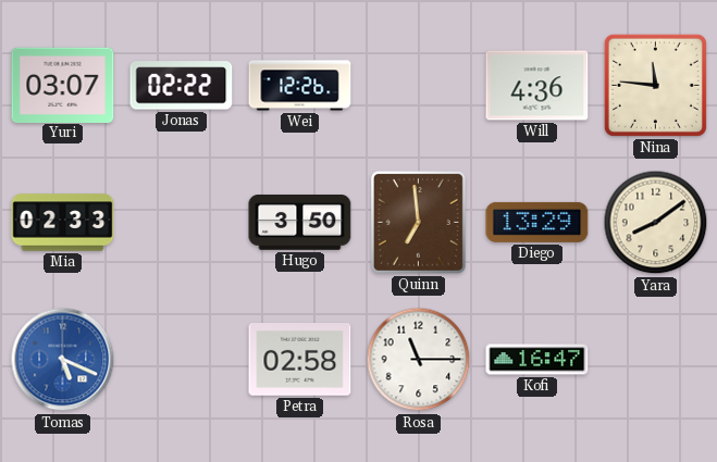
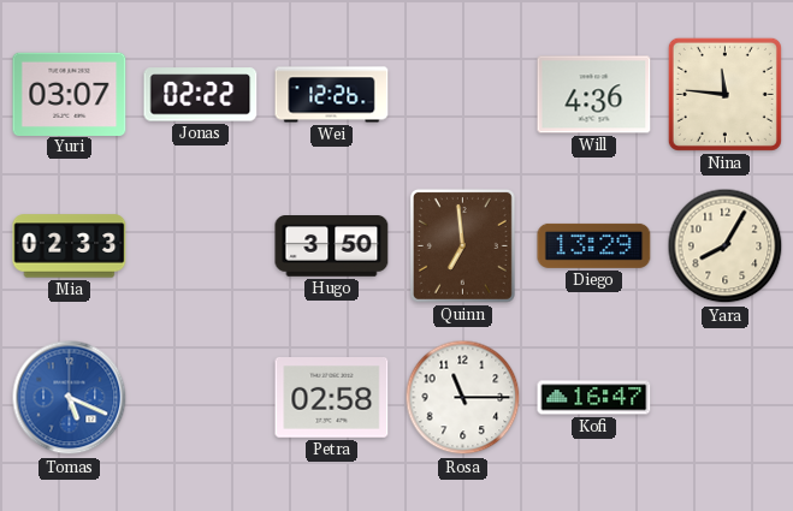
Yara: 8:09 -> 8:05
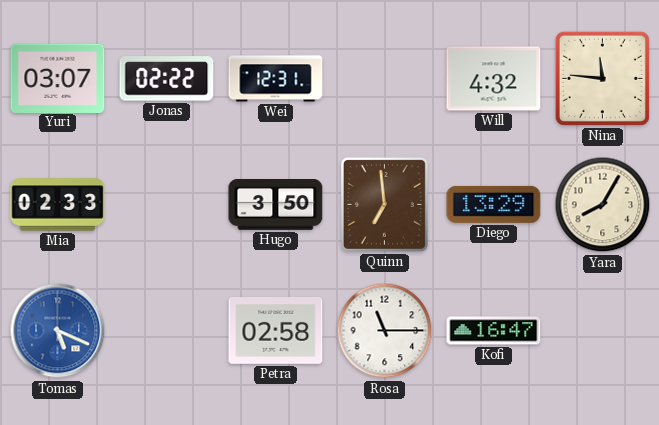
Wei: 12:26 -> 12:31
Will: 4:36 -> 4:32
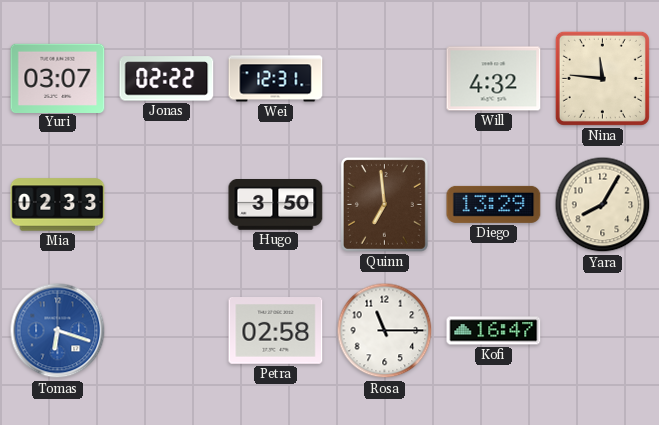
Tomas: 5:19 -> 6:18
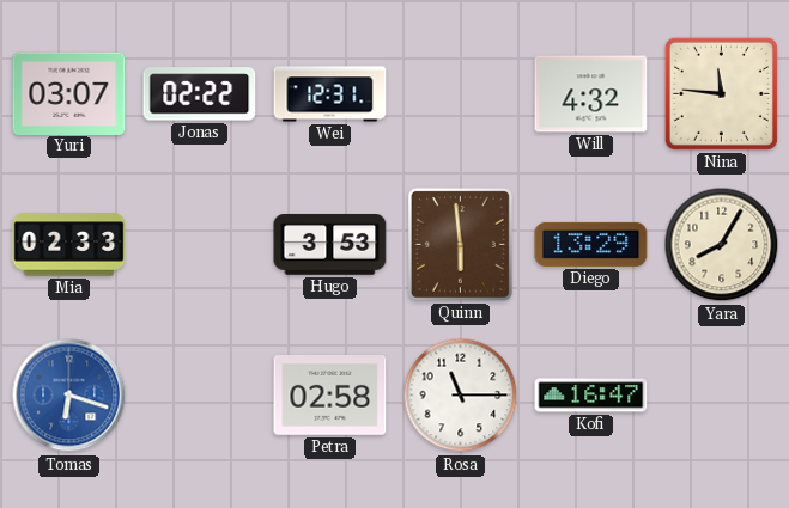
Hugo: 3:50 -> 3:53
Quinn: 6:59 -> 5:59
